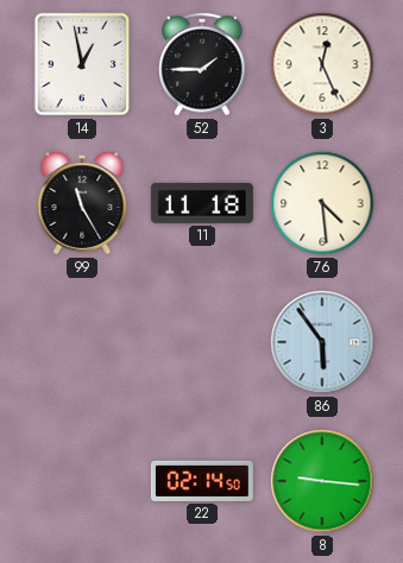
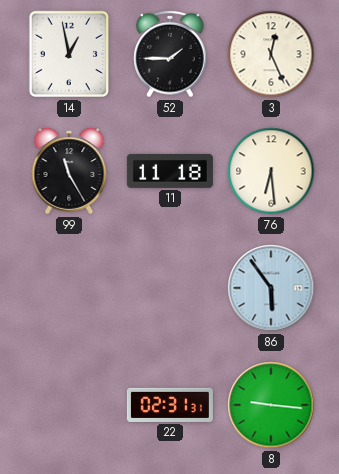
76: 4:29 -> 6:29
22: 02:14 -> 02:31
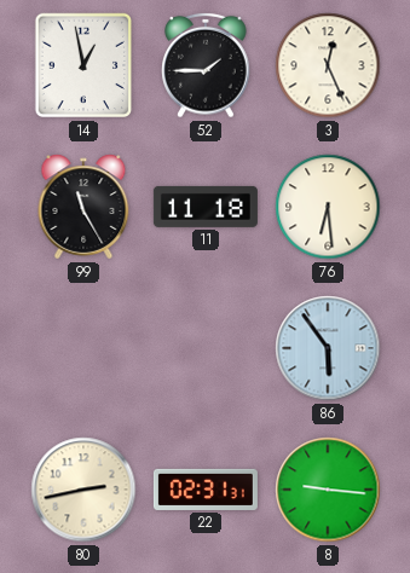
80: none -> 2:43
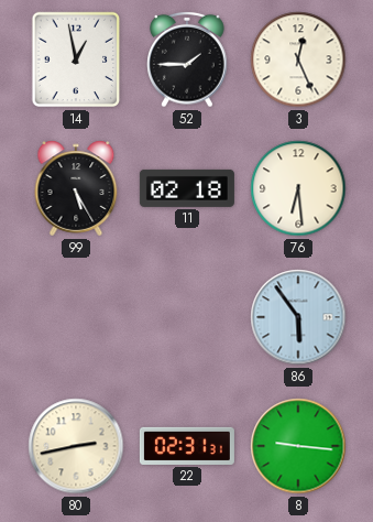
99: 11:25 -> 5:25
11: 11:18 -> 02:18
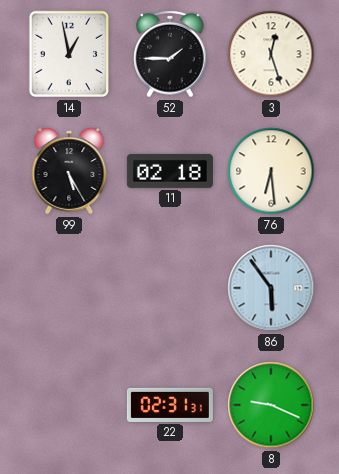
3: 12:26 -> 12:27
80: 2:43 -> none
8: 9:16 -> 9:19
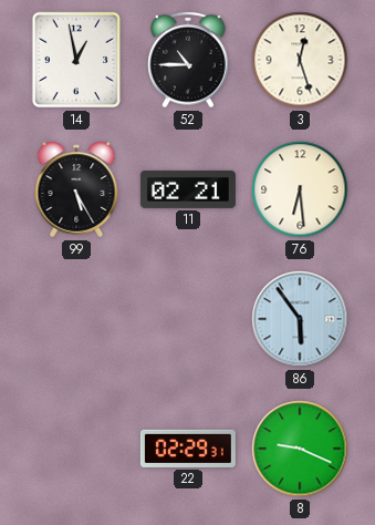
52: 1:45 -> 10:45
11: 02:18 -> 02:21
22: 02:31 -> 02:29
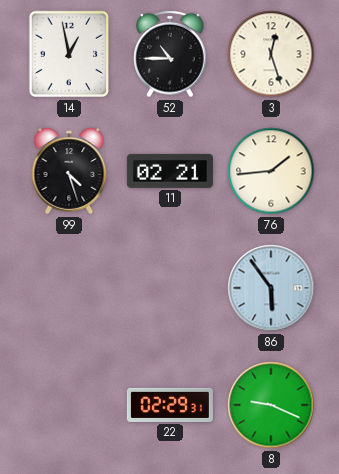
99: 5:25 -> 4:27
76: 6:29 -> 1:44
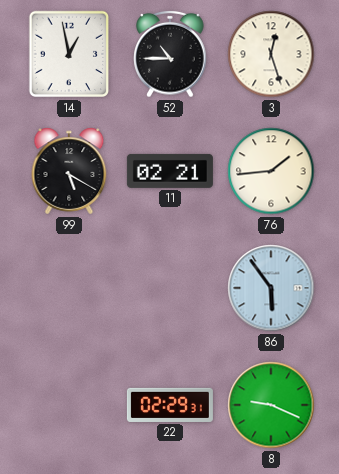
99: 4:27 -> 5:20
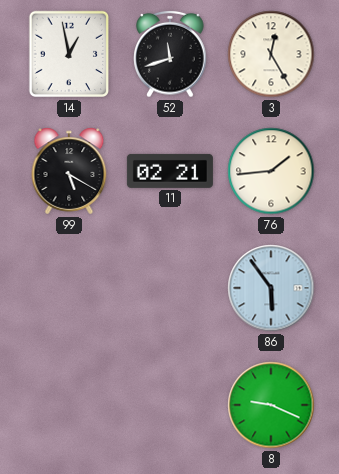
52: 10:45 -> 11:42
3: 12:27 -> 12:25
22: 02:29 -> none
